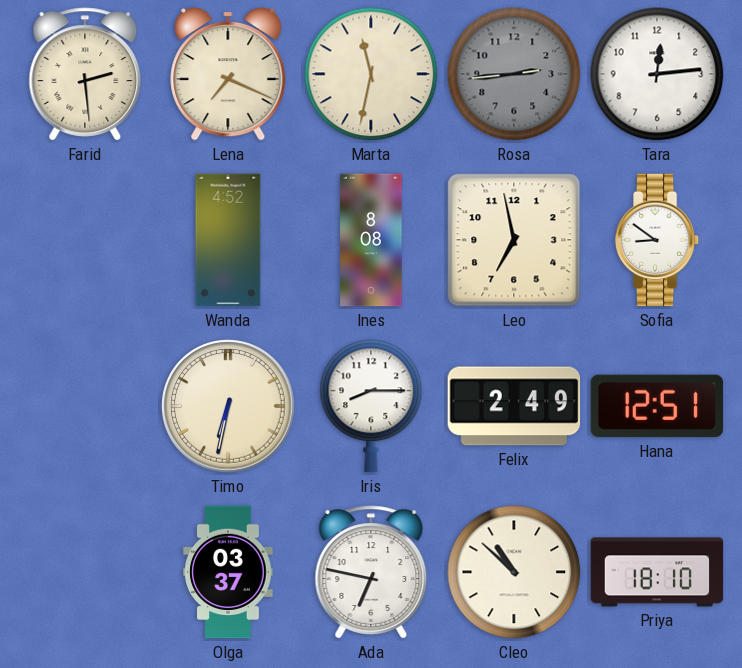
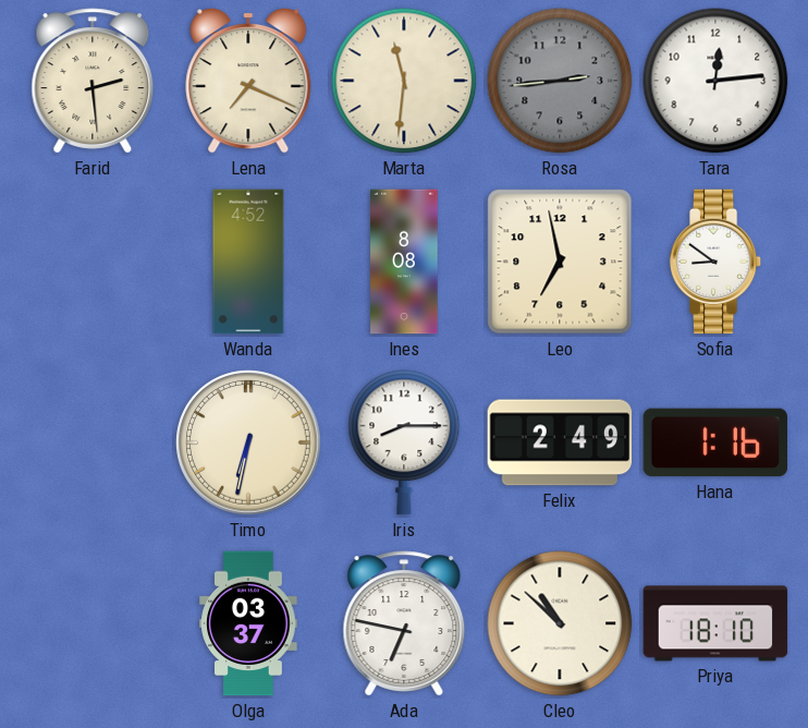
Marta: 11:32 -> 11:31
Hana: 12:51 -> 1:16
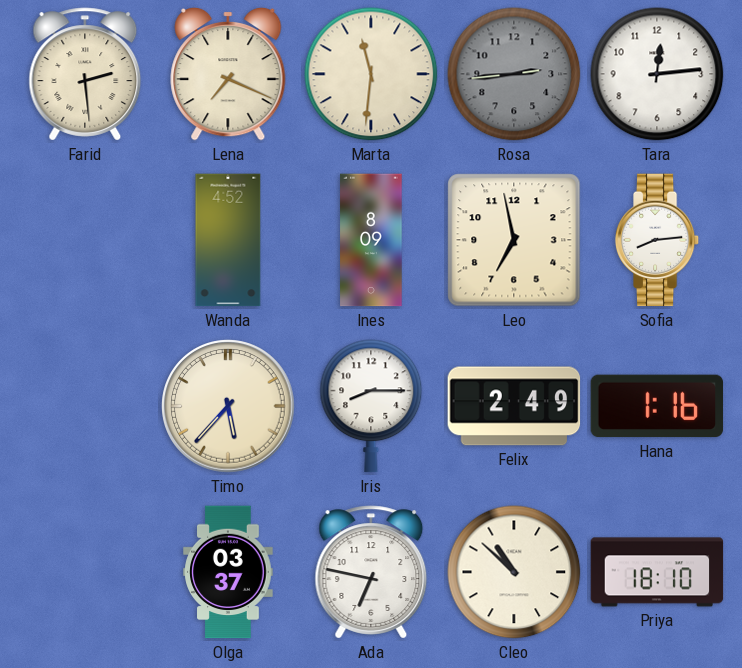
Ines: 8:08 -> 8:09
Sofia: 8:51 -> 8:14
Timo: 6:32 -> 5:37
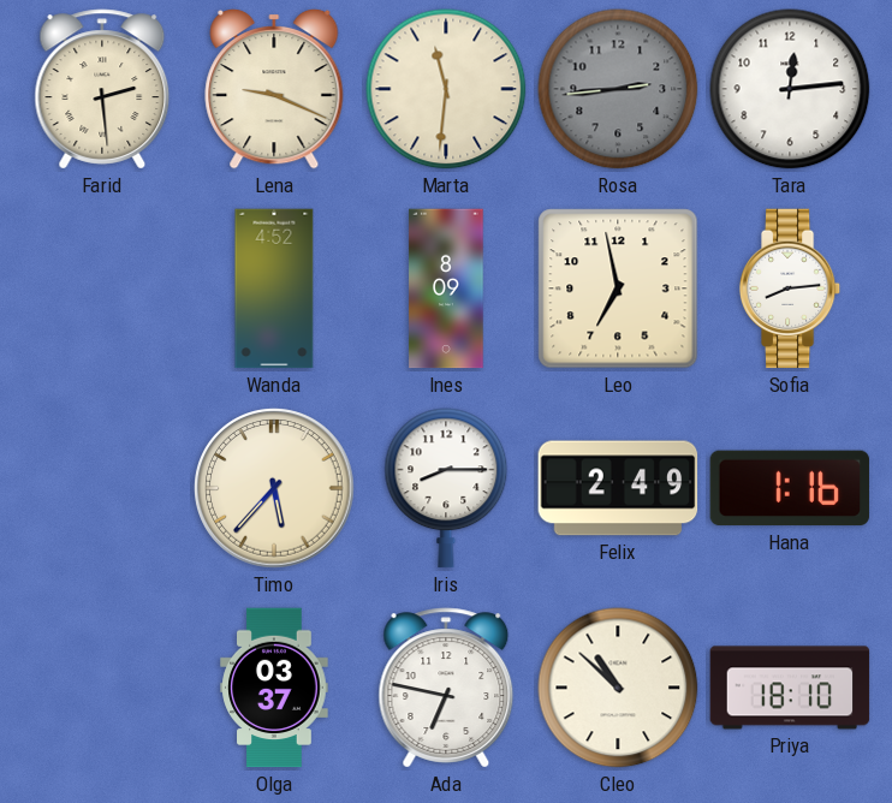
Lena: 7:19 -> 9:19
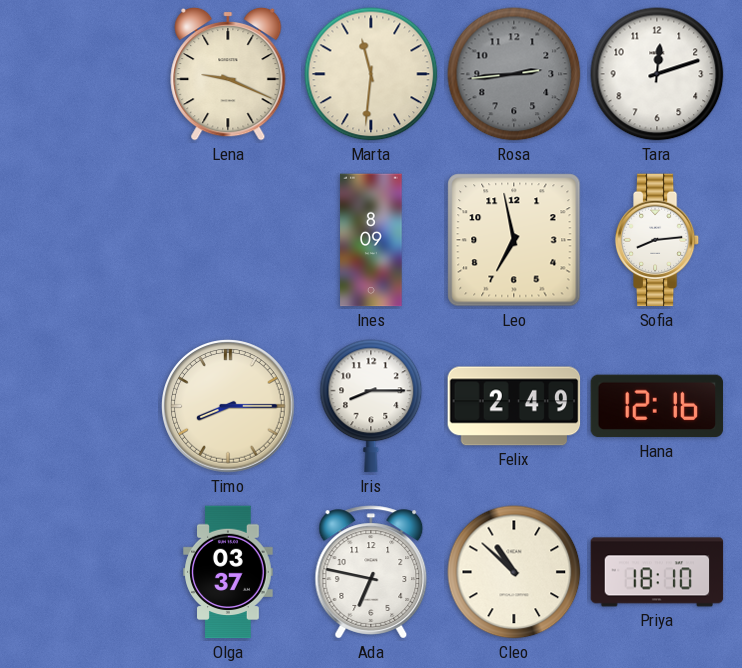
Farid: 2:29 -> none
Tara: 12:14 -> 12:12
Wanda: 4:52 -> none
Timo: 5:37 -> 8:15
Hana: 1:16 -> 12:16
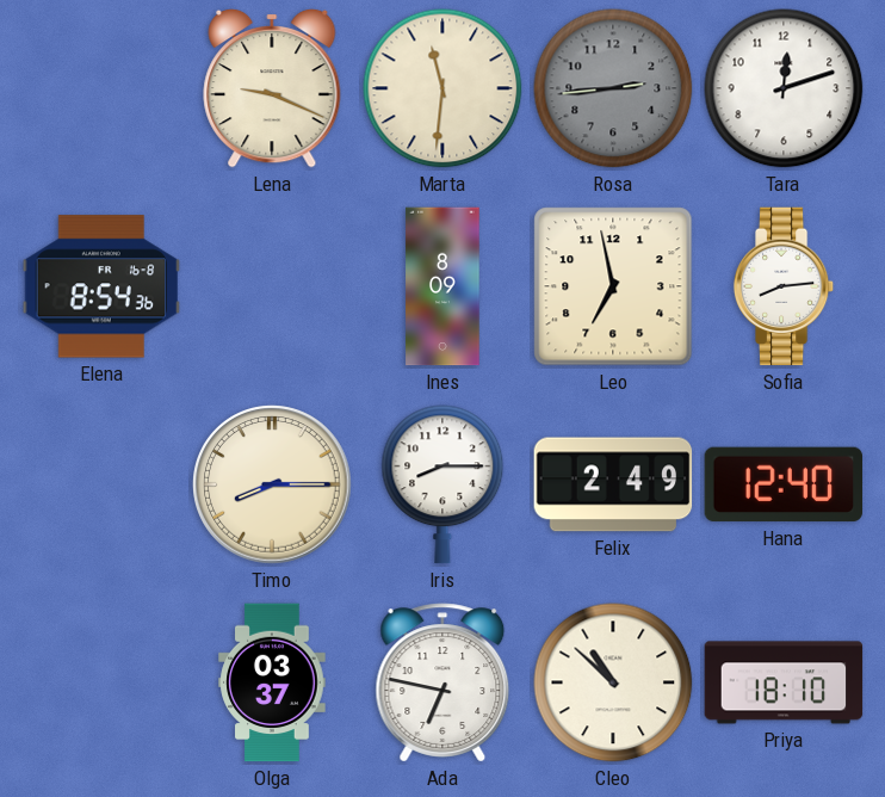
Elena: none -> 8:54
Hana: 12:16 -> 12:40
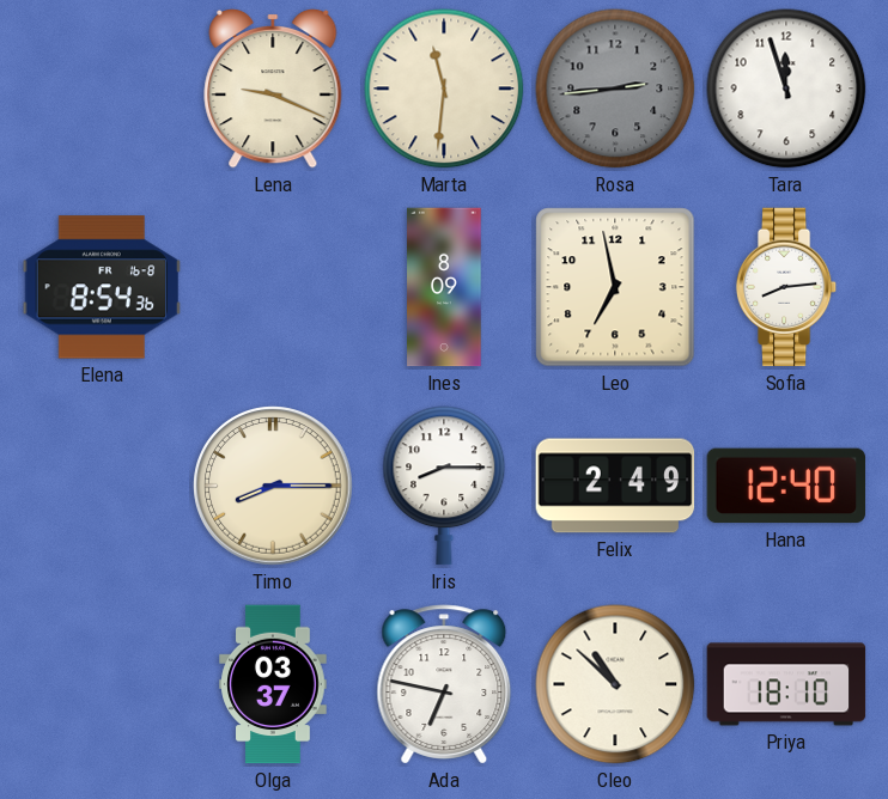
Tara: 12:12 -> 11:57
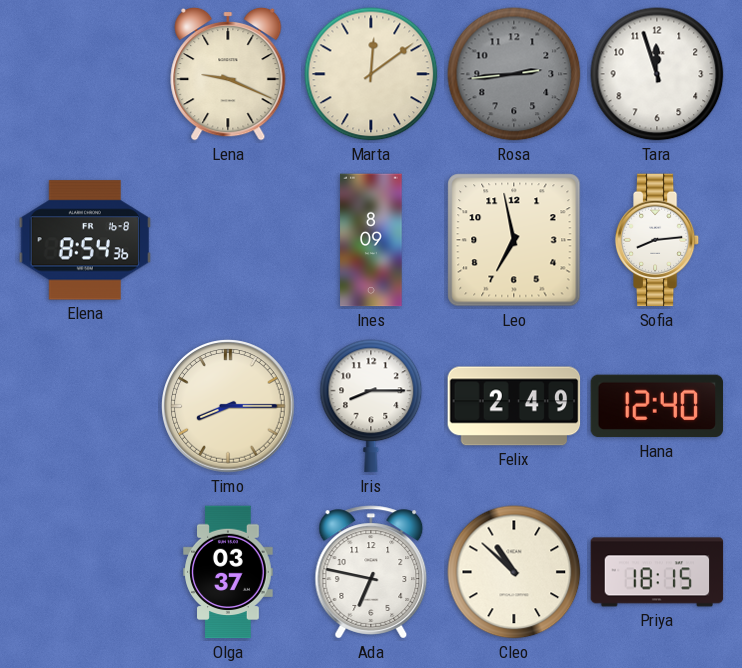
Marta: 11:31 -> 12:09
Priya: 18:10 -> 18:15
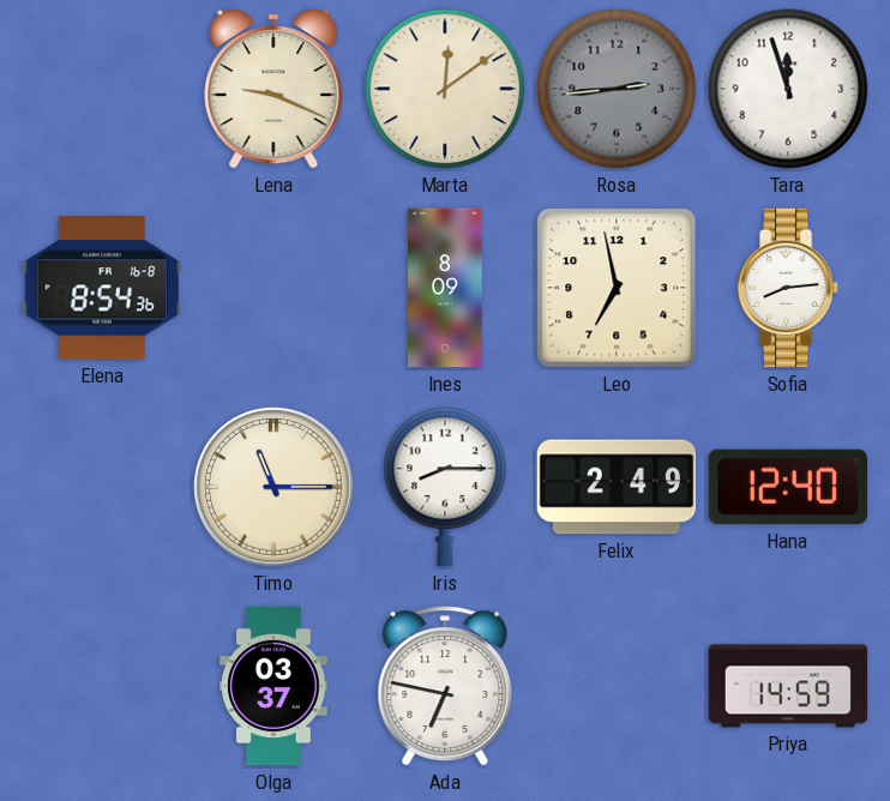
Timo: 8:15 -> 11:15
Cleo: 10:52 -> none
Priya: 18:15 -> 14:59
